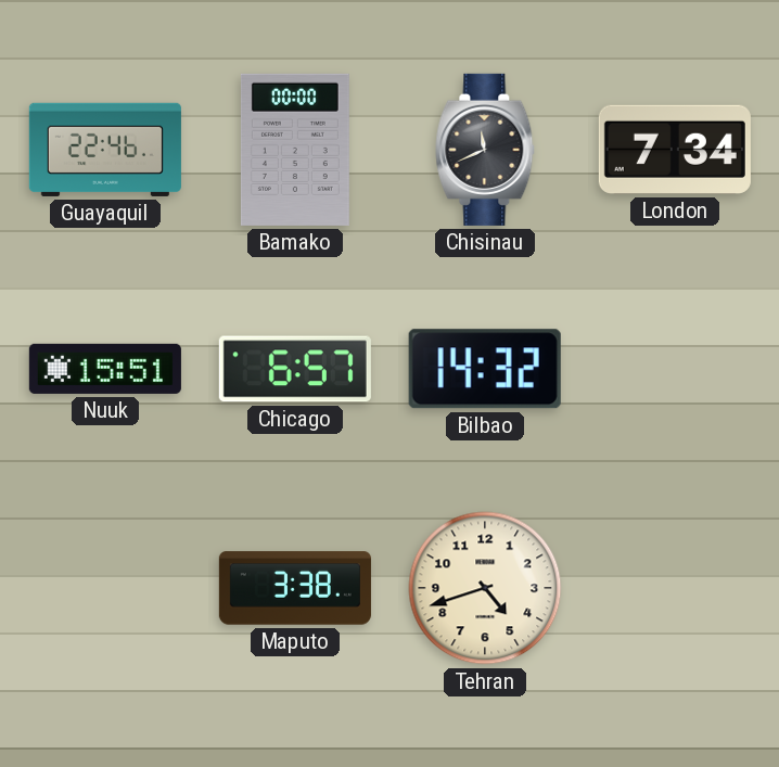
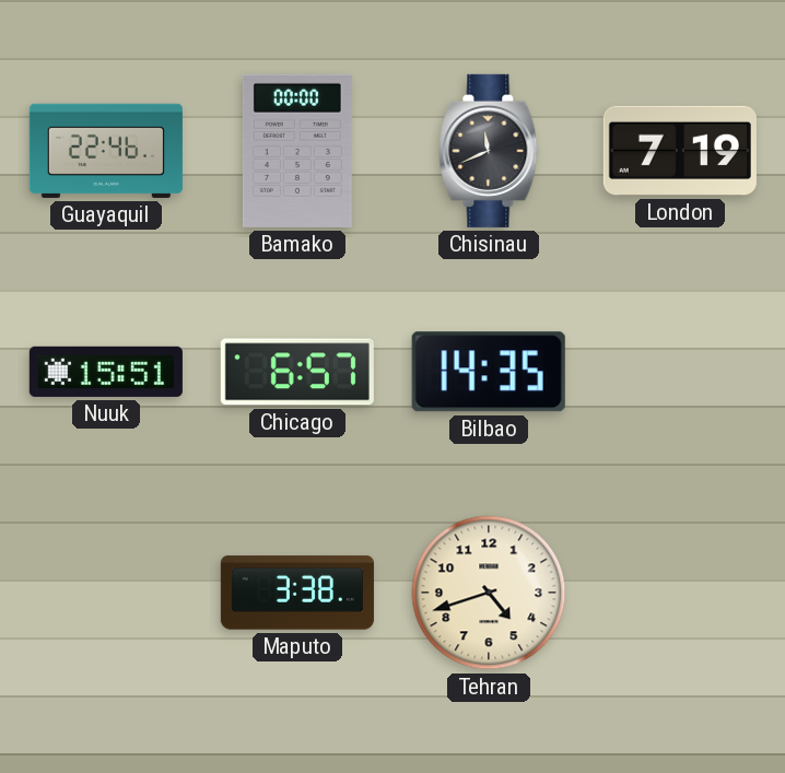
London: 7:34 -> 7:19
Bilbao: 14:32 -> 14:35
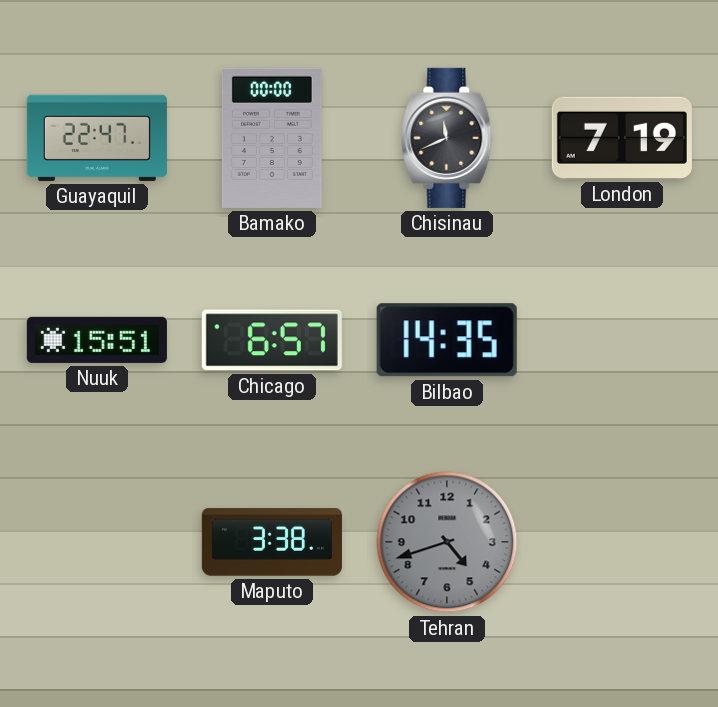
Guayaquil: 22:46 -> 22:47
Tehran dial: cream -> grey
